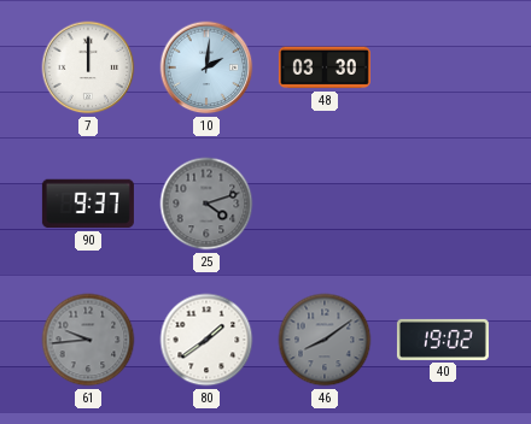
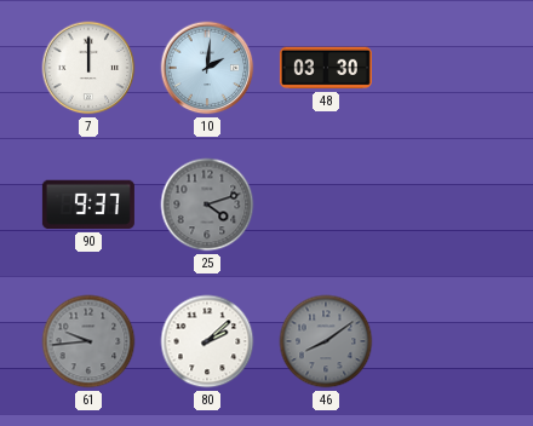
80: 1:39 -> 2:08
40: 19:02 -> none
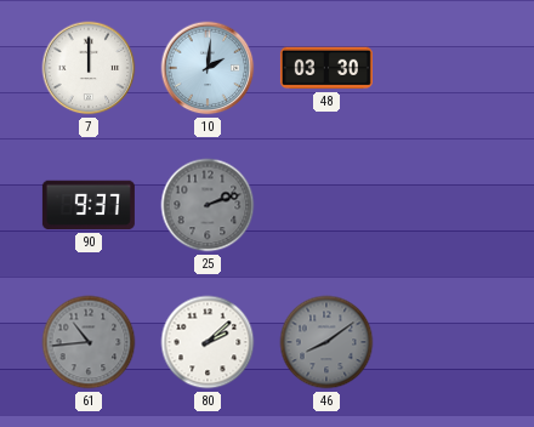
25: 4:12 -> 2:12
61: 9:44 -> 10:44
